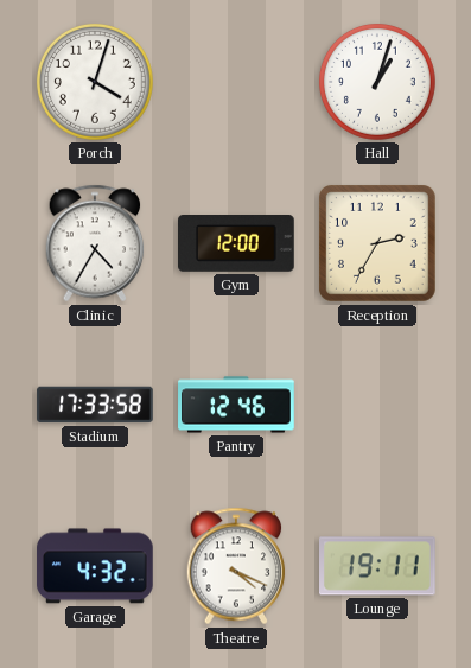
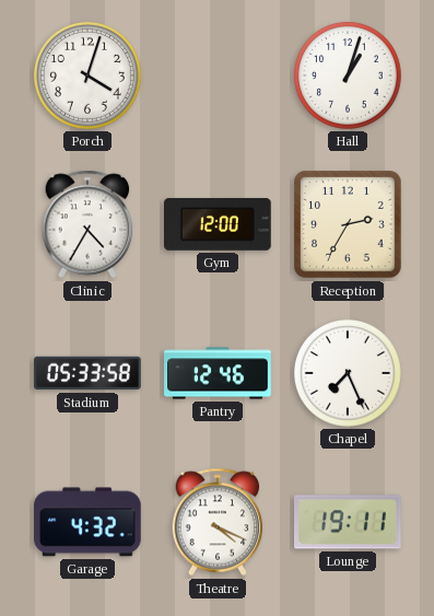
Stadium: 17:33 -> 05:33
Chapel: none -> 7:26
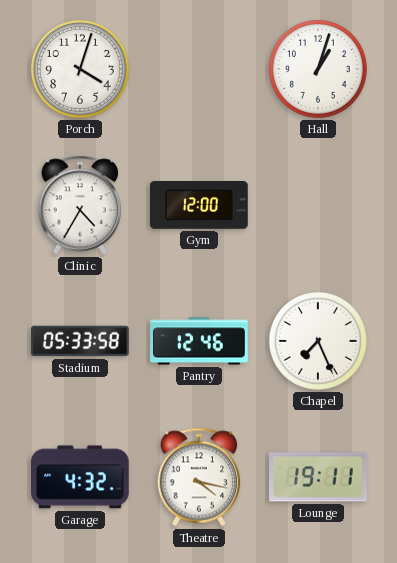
Reception: 2:35 -> none
Theatre: 4:19 -> 4:17
